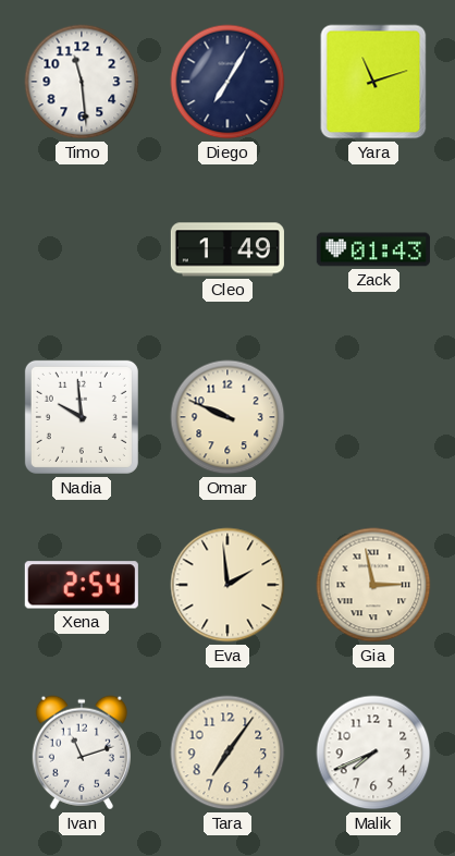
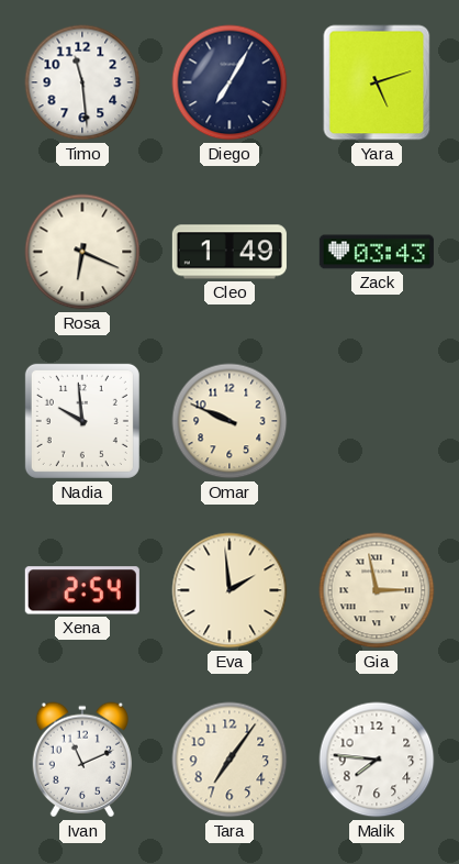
Yara: 11:12 -> 5:12
Rosa: none -> 6:19
Zack: 01:43 -> 03:43
Ivan: 11:12 -> 11:11
Malik: 7:41 -> 7:46
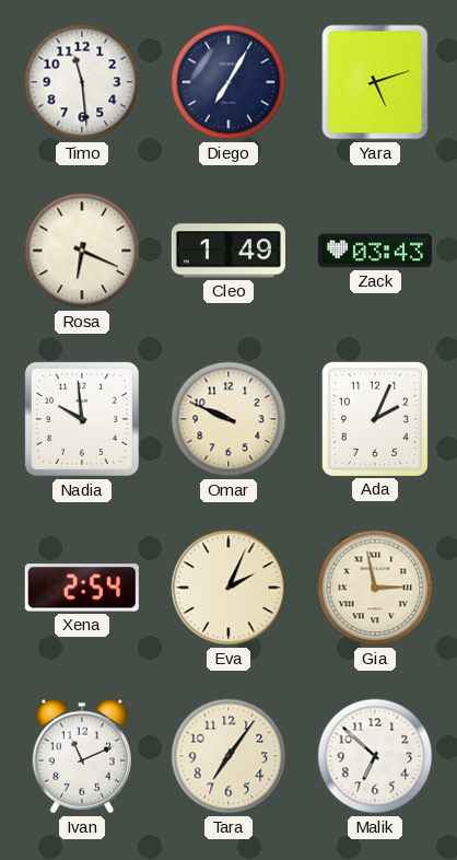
Ada: none -> 2:04
Eva: 1:59 -> 2:04
Malik: 7:46 -> 6:52
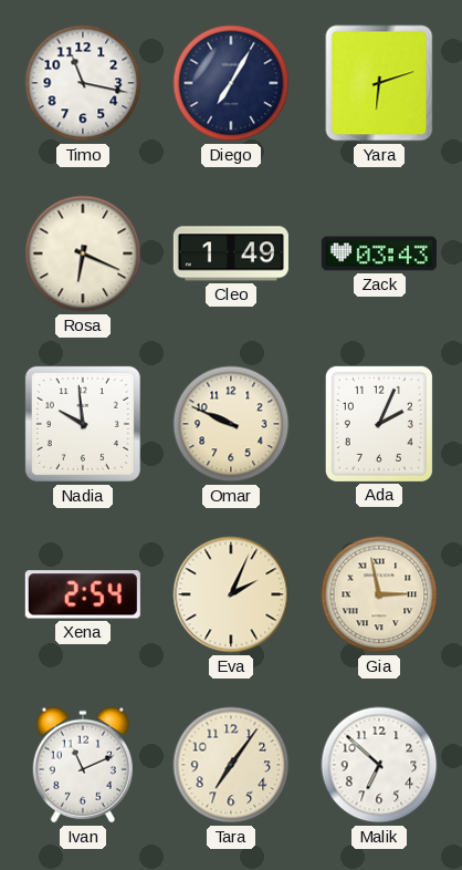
Timo: 11:29 -> 11:17
Yara: 5:12 -> 6:12
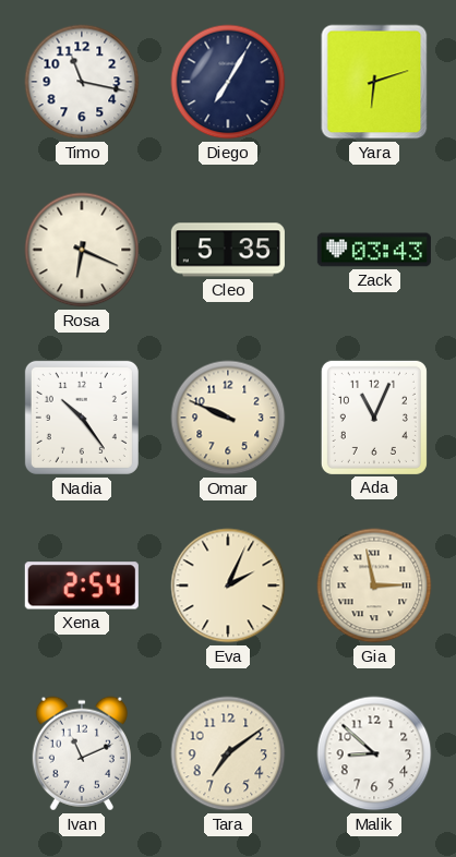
Cleo: 1:49 -> 5:35
Nadia: 9:59 -> 10:24
Ada: 2:04 -> 11:04
Tara: 7:06 -> 7:09
Malik: 6:52 -> 8:52
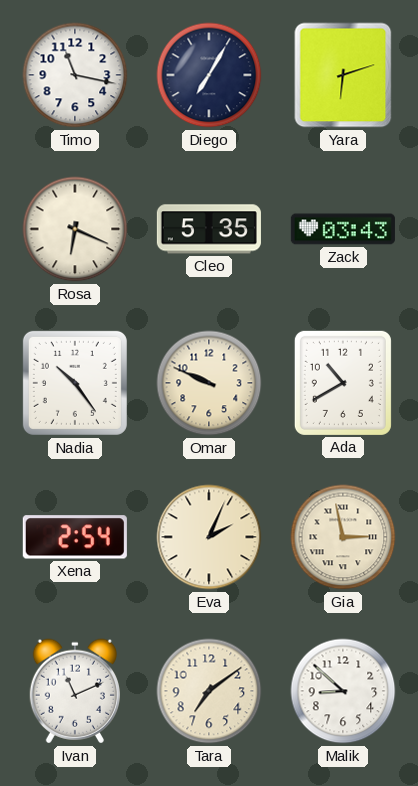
Ada: 11:04 -> 10:40
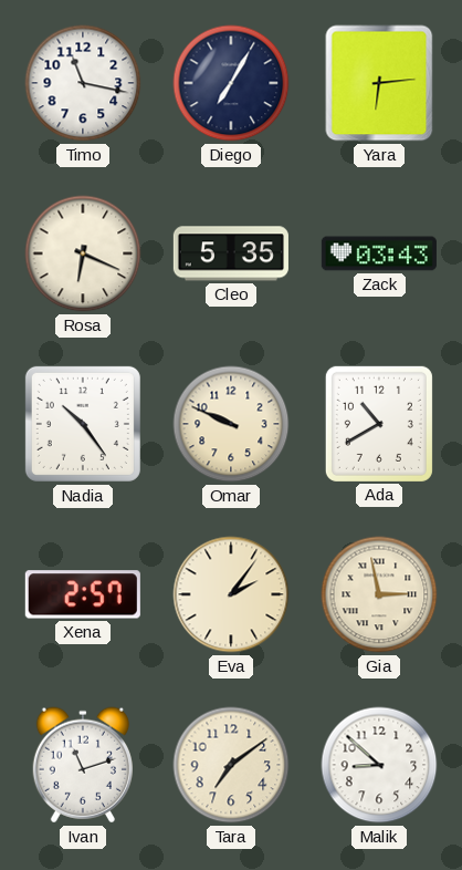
Yara: 6:12 -> 6:14
Xena: 2:54 -> 2:57
Eva: 2:04 -> 2:06
Ivan: 11:11 -> 11:12
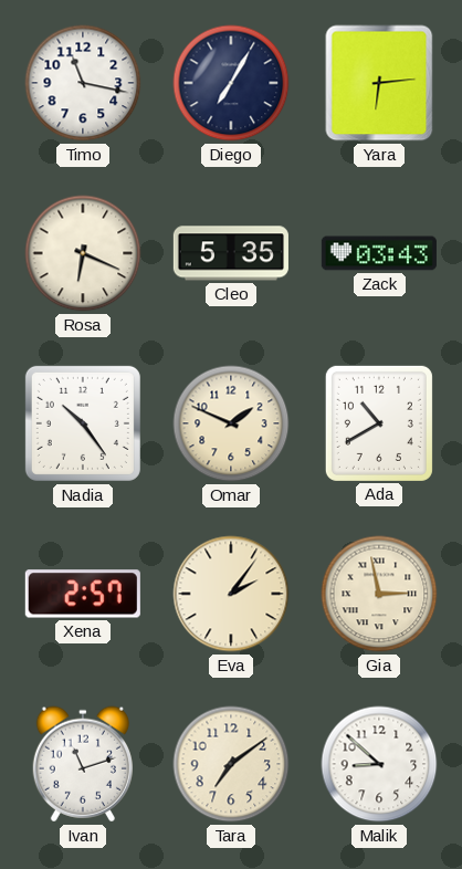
Omar: 9:49 -> 1:49
